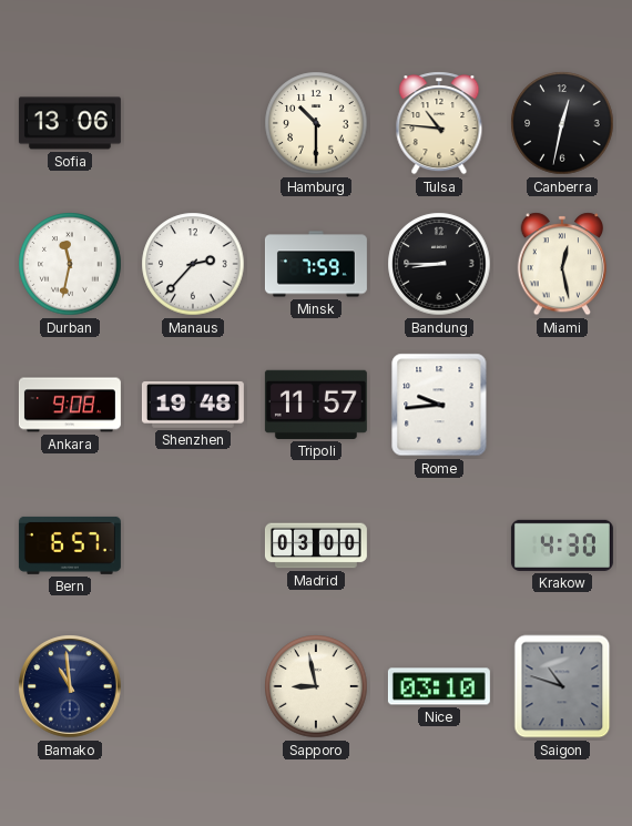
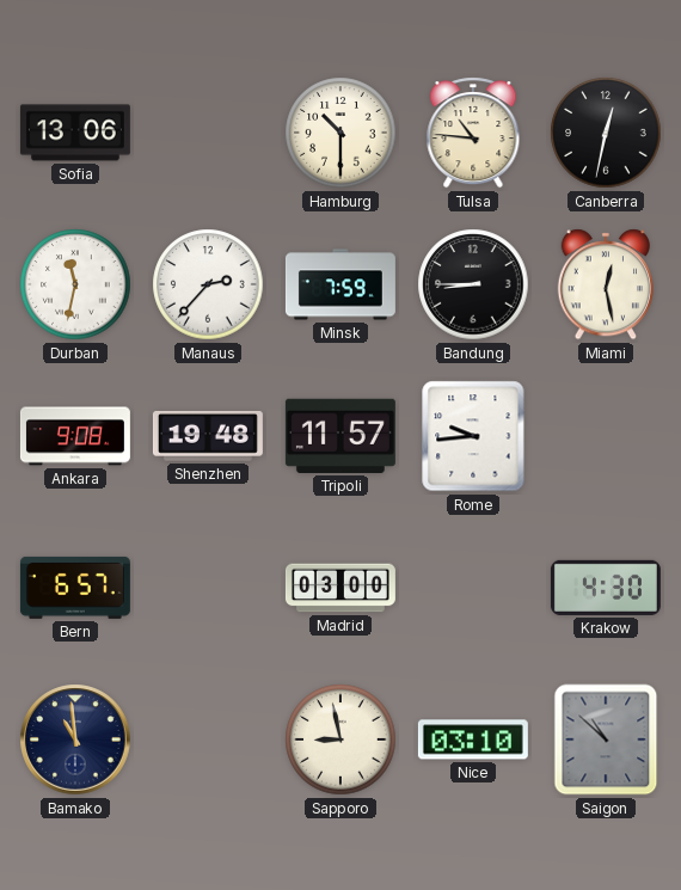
Saigon: 10:48 -> 10:52
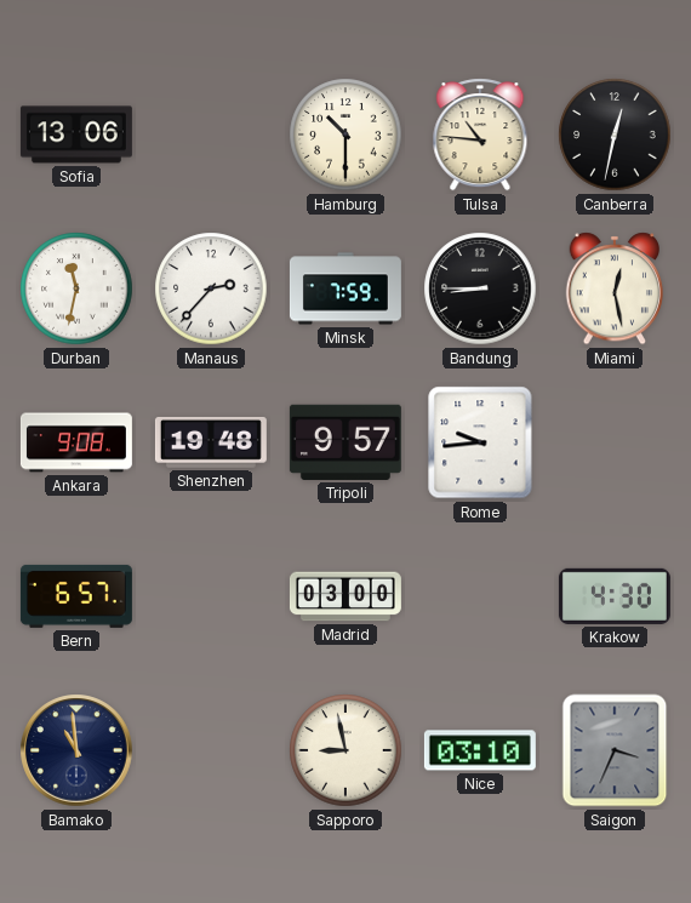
Tripoli: 11:57 -> 9:57
Saigon: 10:52 -> 3:34
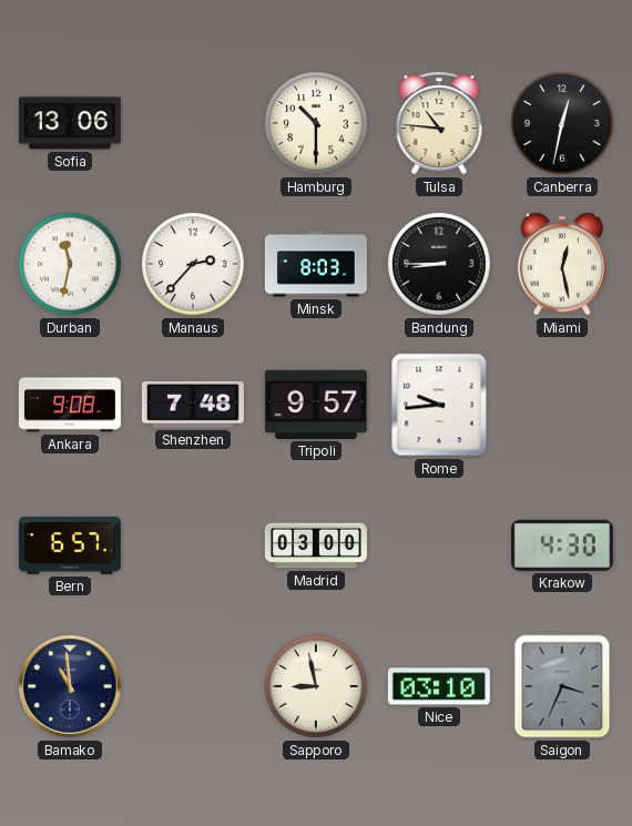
Minsk: 7:59 -> 8:03
Shenzhen: 19:48 -> 7:48
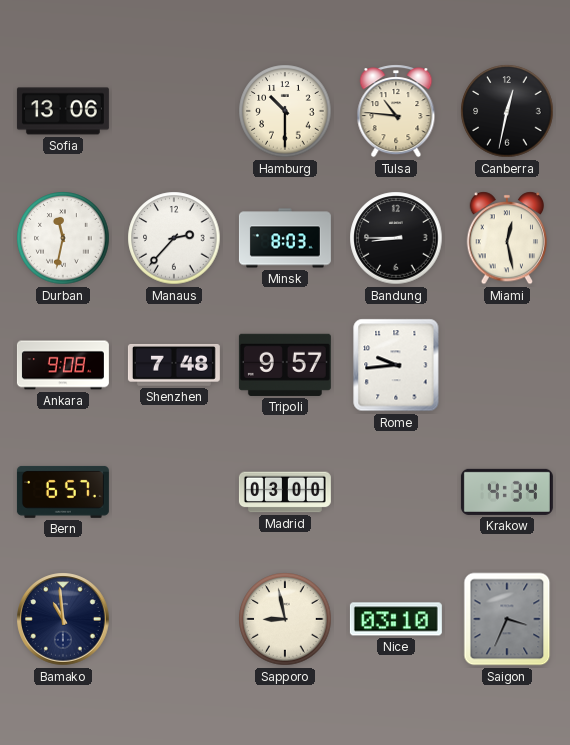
Krakow: 4:30 -> 4:34
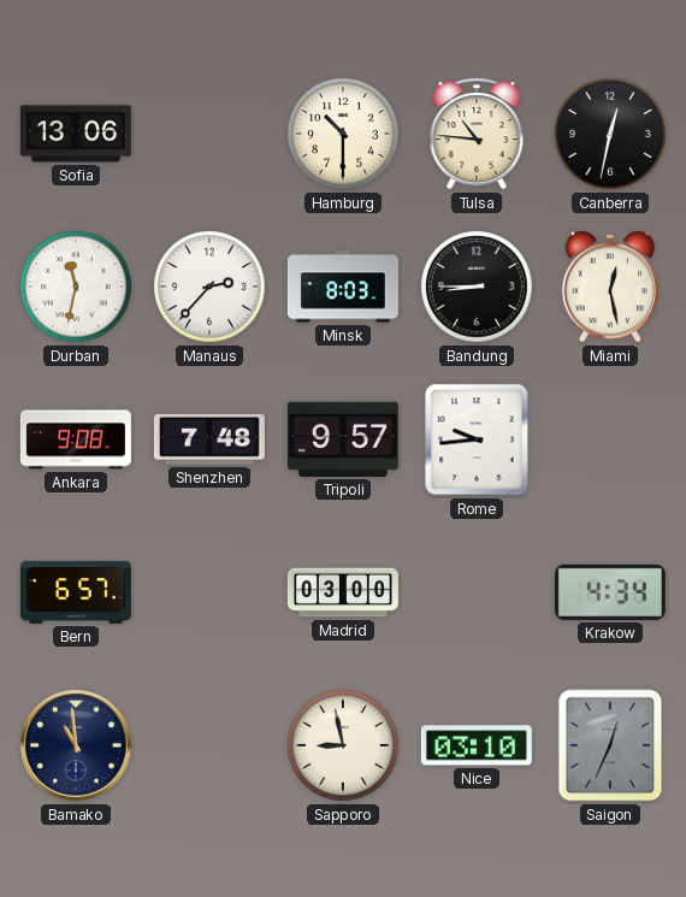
Saigon: 3:34 -> 12:34
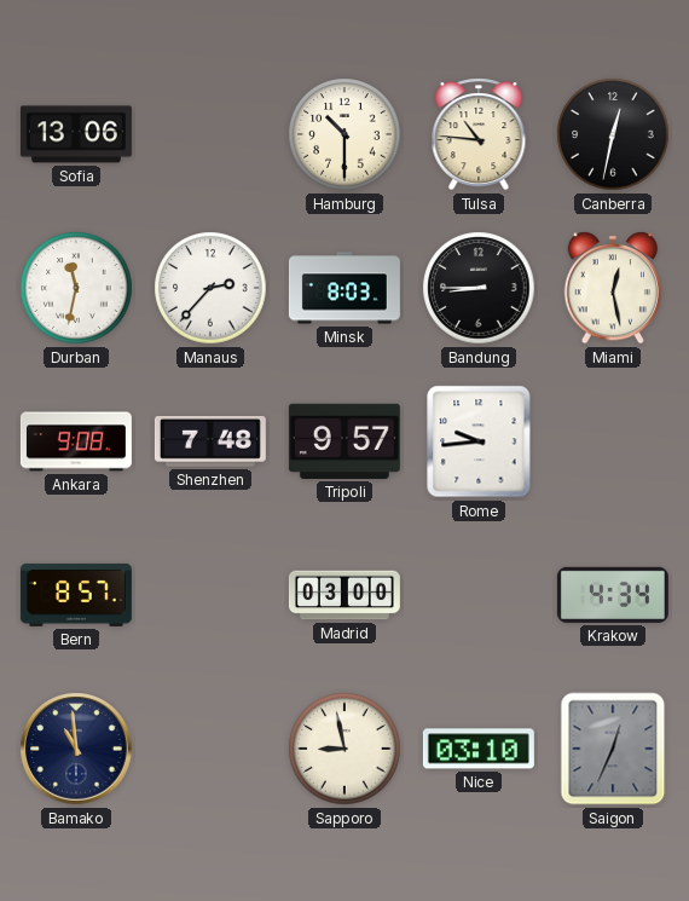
Bern: 6:57 -> 8:57
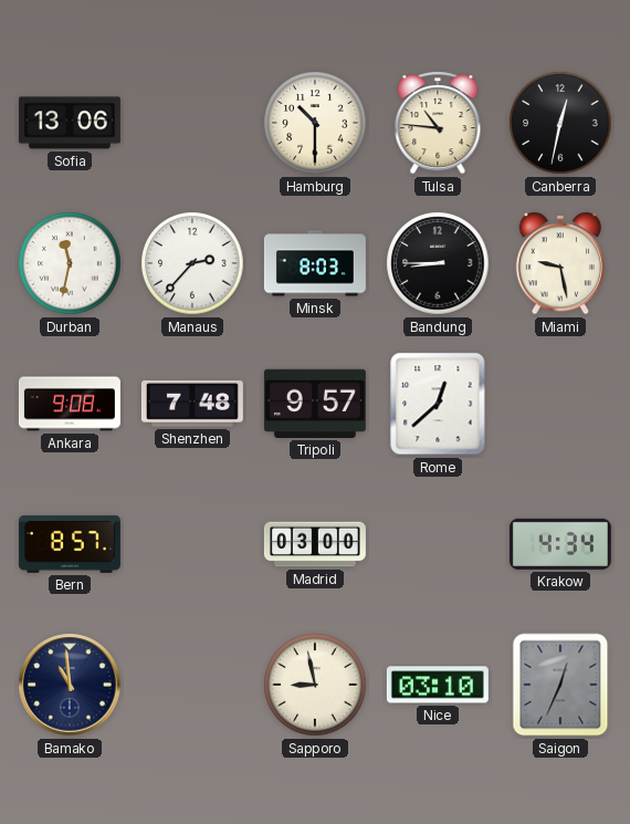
Miami: 12:28 -> 9:28
Rome: 9:44 -> 12:38
